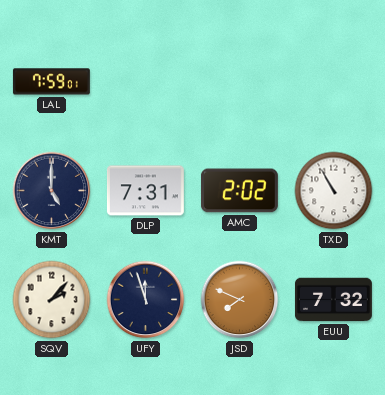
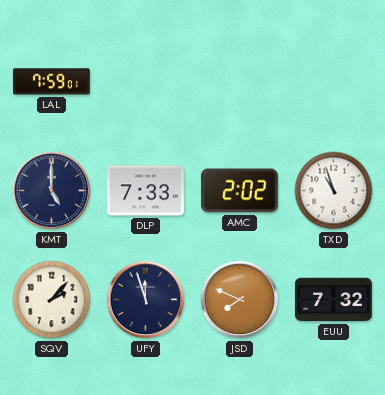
DLP: 7:31 -> 7:33
TXD: 10:55 -> 10:57
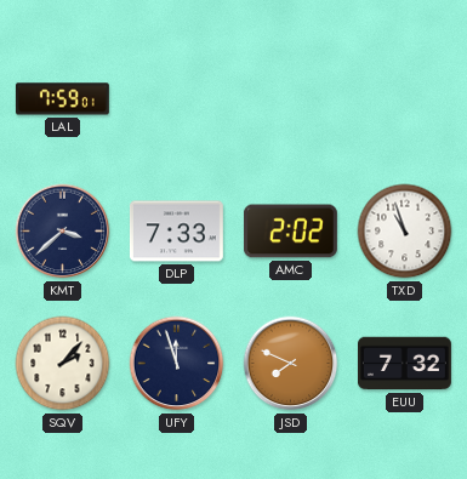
KMT: 5:00 -> 3:38
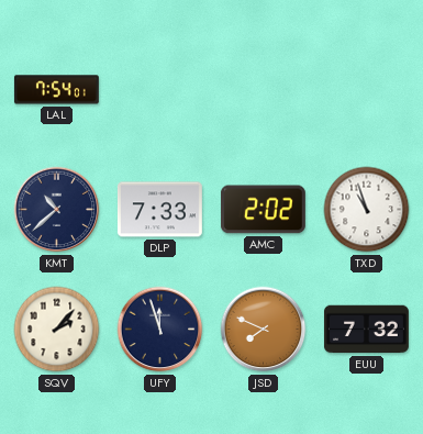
LAL: 7:59 -> 7:54
KMT: 3:38 -> 10:38
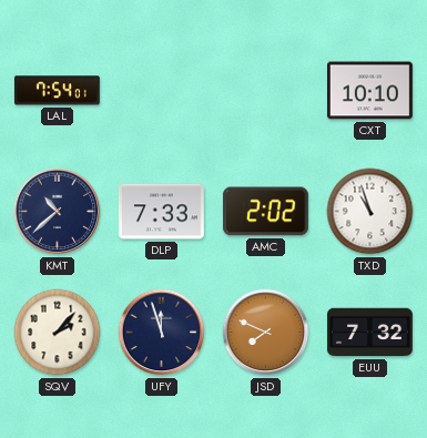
CXT: none -> 10:10
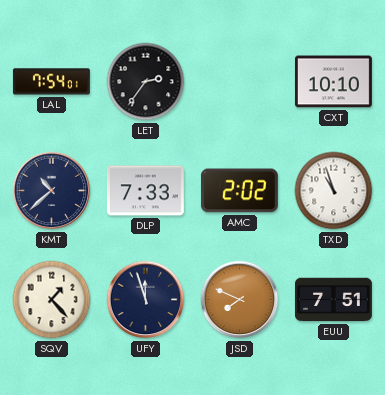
LET: none -> 2:36
SQV: 2:07 -> 1:23
EUU: 7:32 -> 7:51
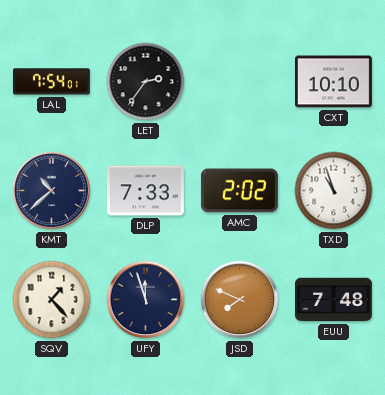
EUU: 7:51 -> 7:48
